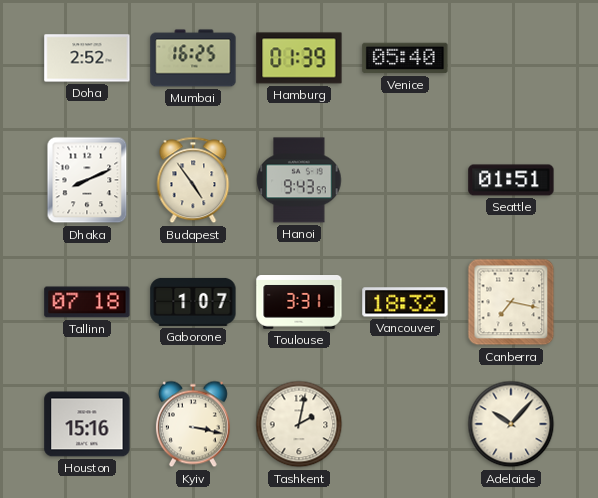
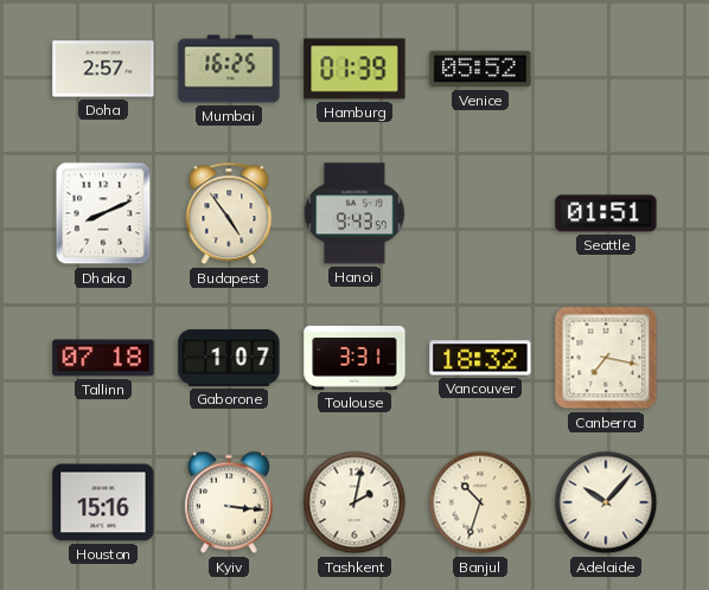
Doha: 2:52 -> 2:57
Venice: 05:40 -> 05:52
Kyiv: 3:17 -> 3:16
Banjul: none -> 10:33
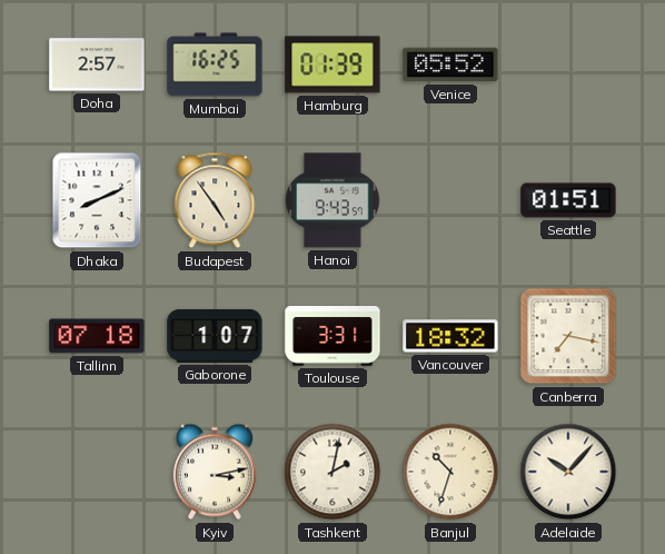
Houston: 15:16 -> none
Kyiv: 3:16 -> 3:13
